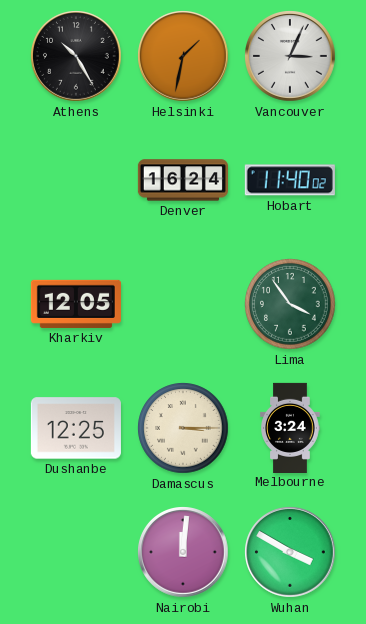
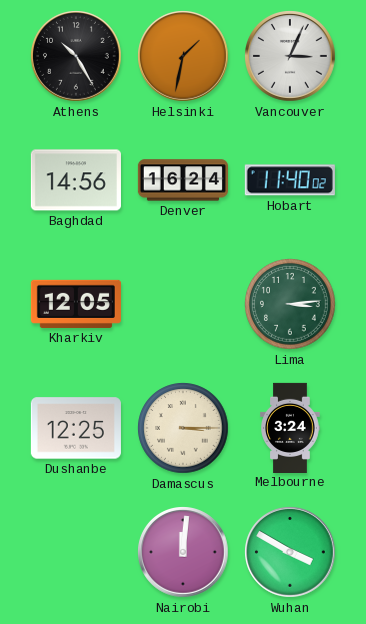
Baghdad: none -> 14:56
Lima: 3:54 -> 3:14
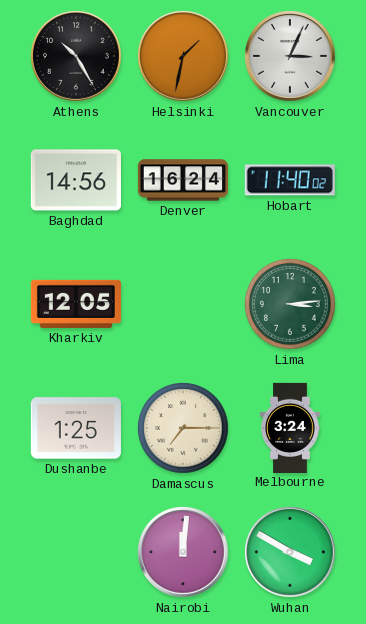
Dushanbe: 12:25 -> 1:25
Damascus: 3:15 -> 7:15
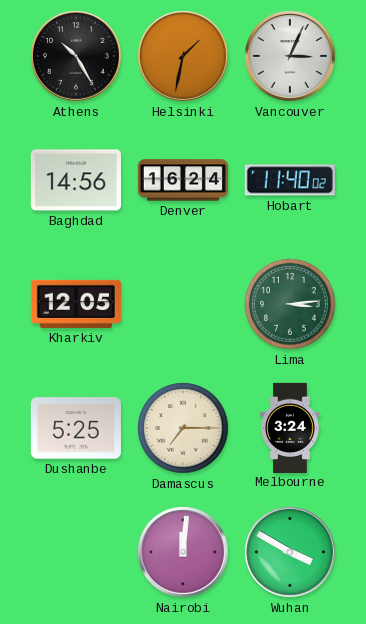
Dushanbe: 1:25 -> 5:25
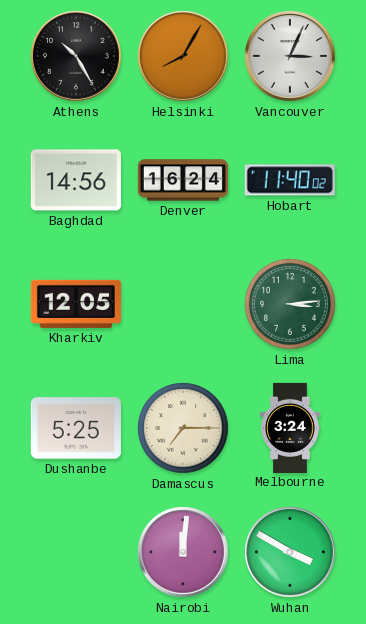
Helsinki: 1:32 -> 8:05
